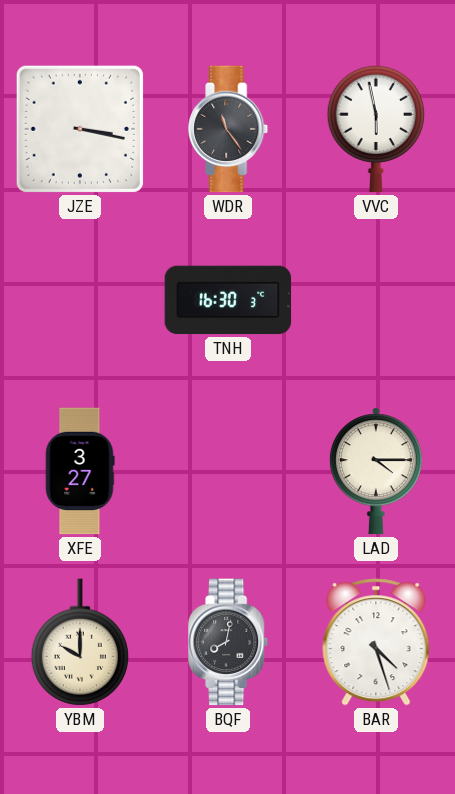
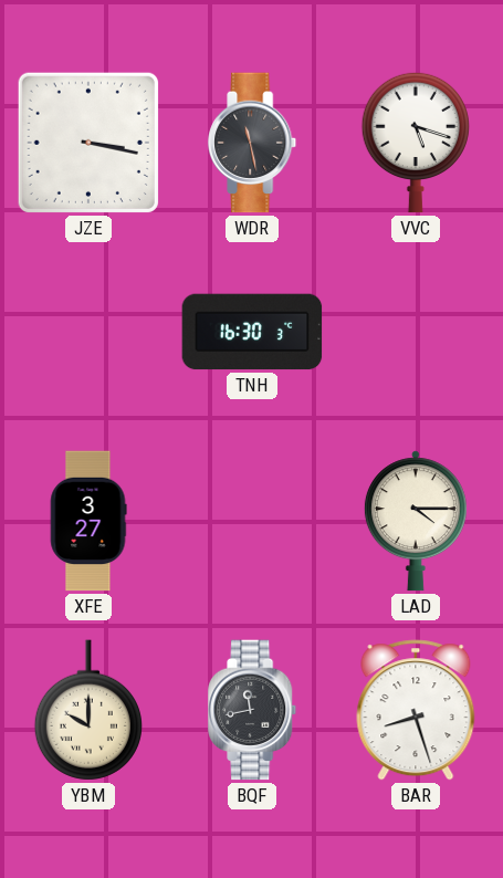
WDR: 11:24 -> 11:28
VVC: 5:58 -> 5:18
BQF: 8:02 -> 11:43
BAR: 4:27 -> 8:27
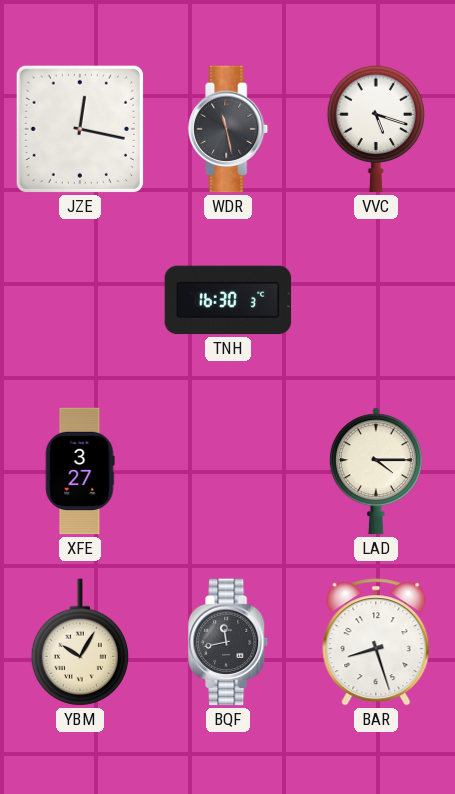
JZE: 3:17 -> 12:17
YBM: 10:00 -> 10:05
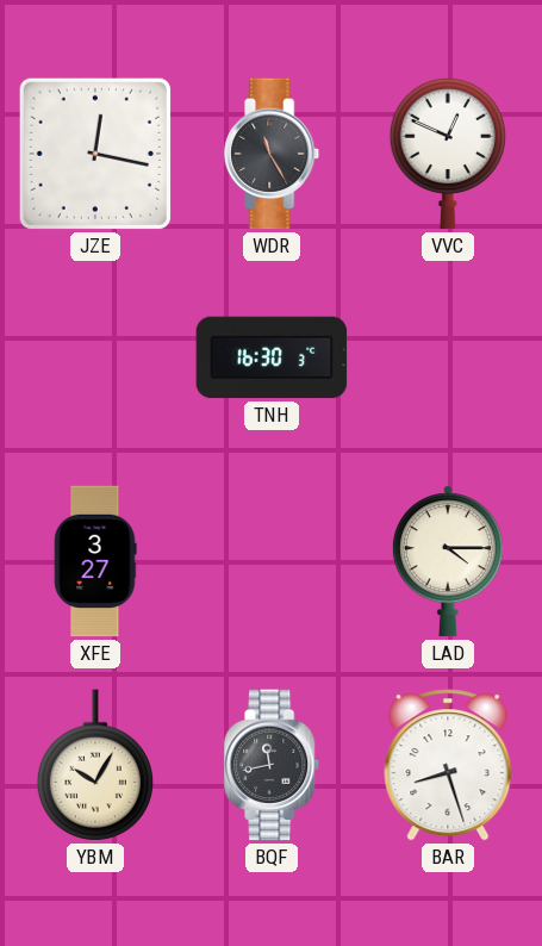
WDR: 11:28 -> 11:25
VVC: 5:18 -> 12:49
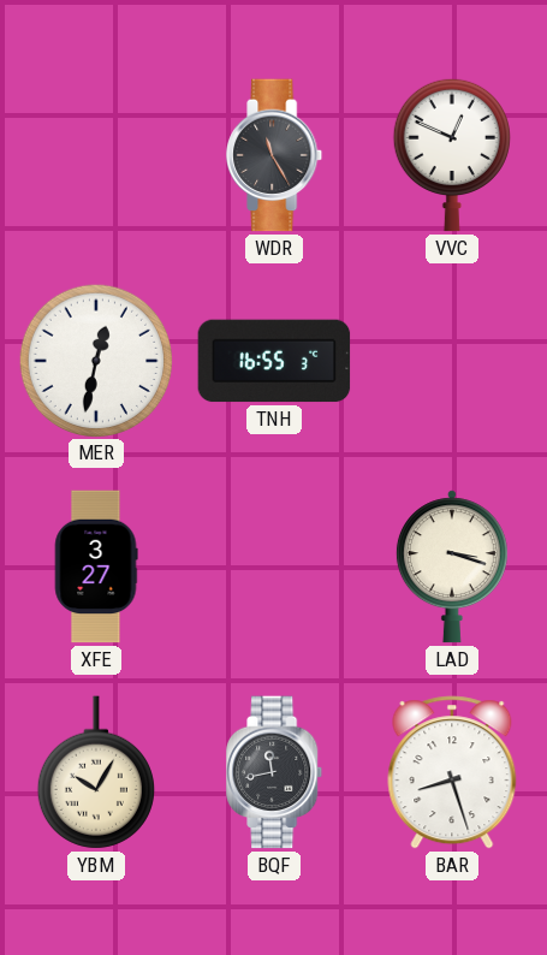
JZE: 12:17 -> none
MER: none -> 12:32
TNH: 16:30 -> 16:55
LAD: 4:15 -> 3:18
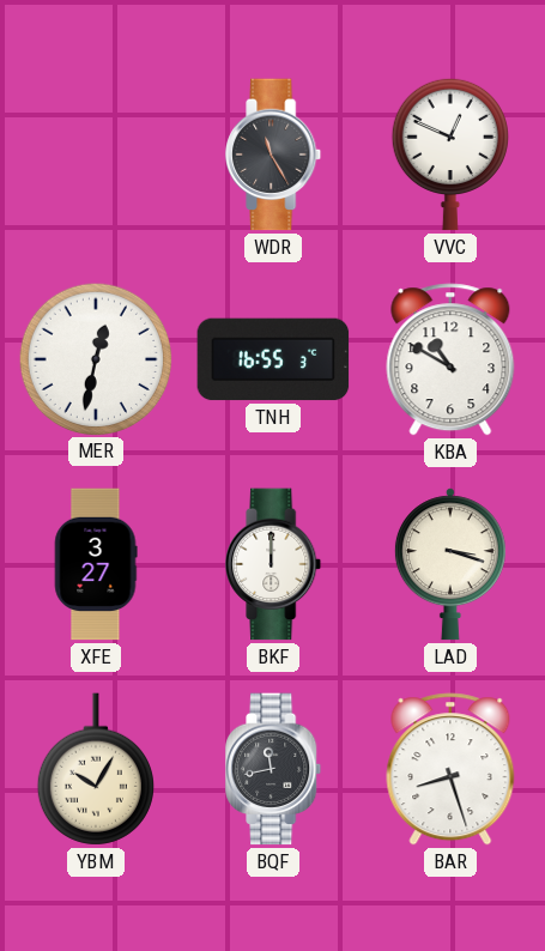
KBA: none -> 10:50
BKF: none -> 12:00
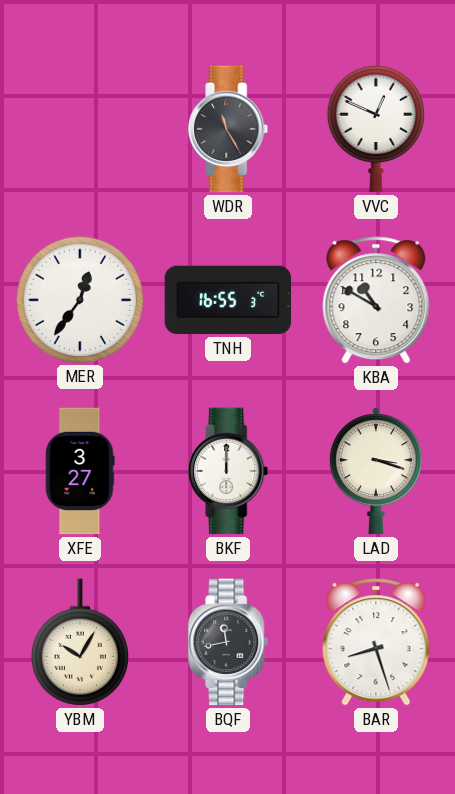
MER: 12:32 -> 12:36
